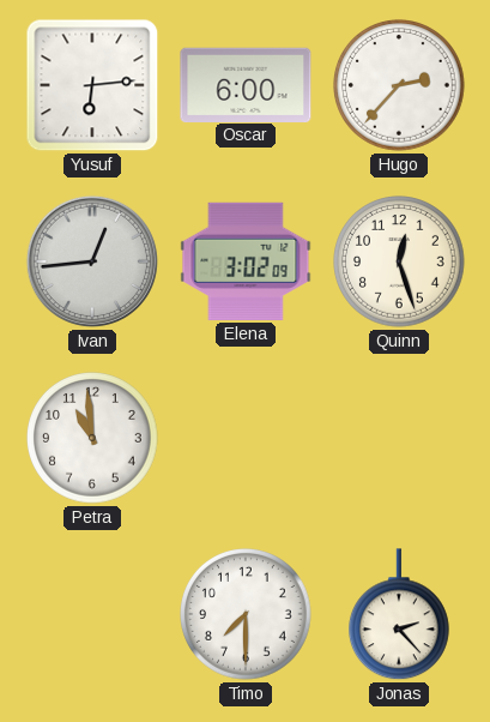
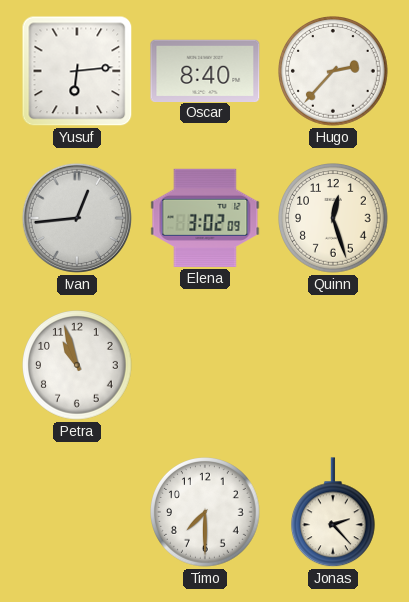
Oscar: 6:00 -> 8:40
Petra: 10:59 -> 10:57
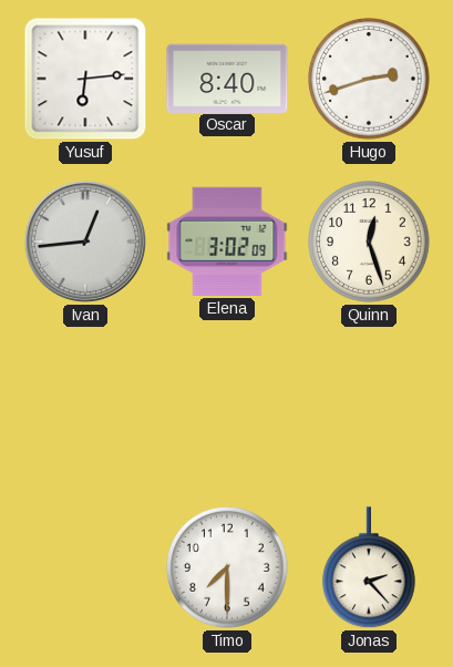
Hugo: 2:37 -> 2:42
Petra: 10:57 -> none
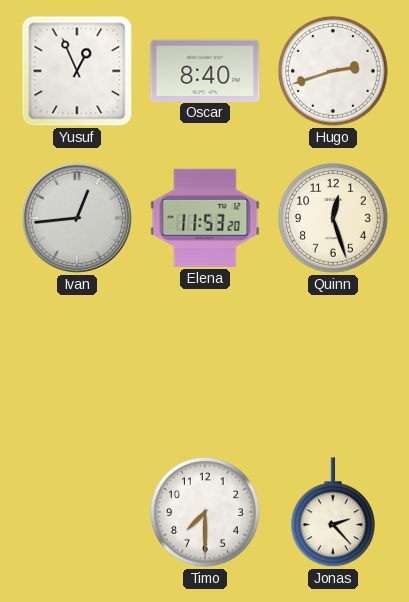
Yusuf: 6:14 -> 12:56
Elena: 3:02 -> 11:53
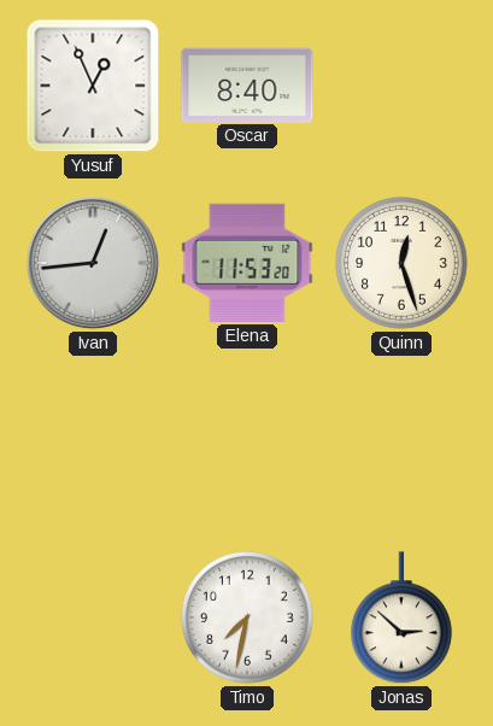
Hugo: 2:42 -> none
Timo: 7:30 -> 7:32
Jonas: 2:23 -> 2:52
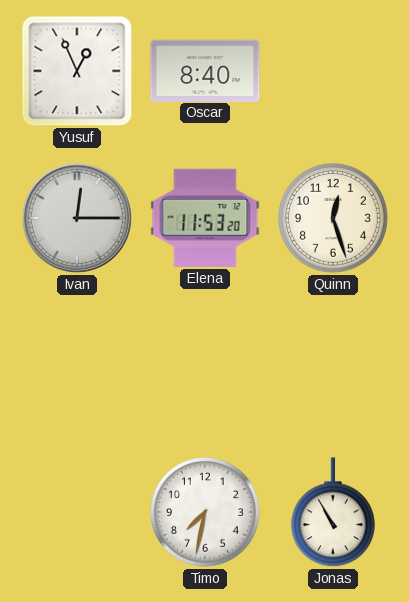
Ivan: 12:44 -> 12:15
Jonas: 2:52 -> 10:55
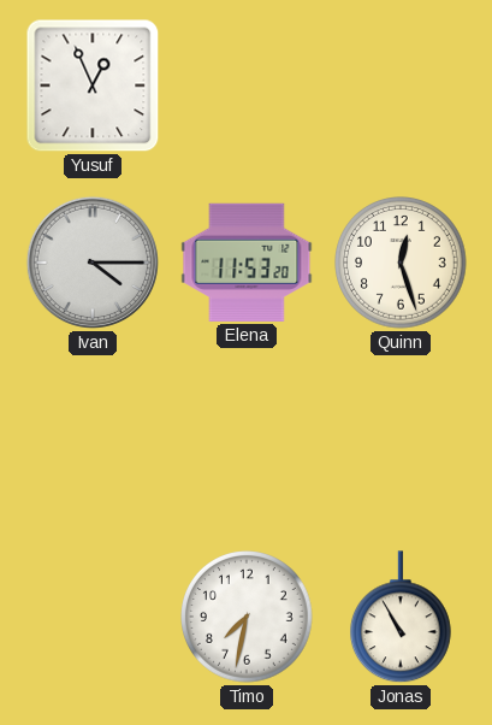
Oscar: 8:40 -> none
Ivan: 12:15 -> 4:15
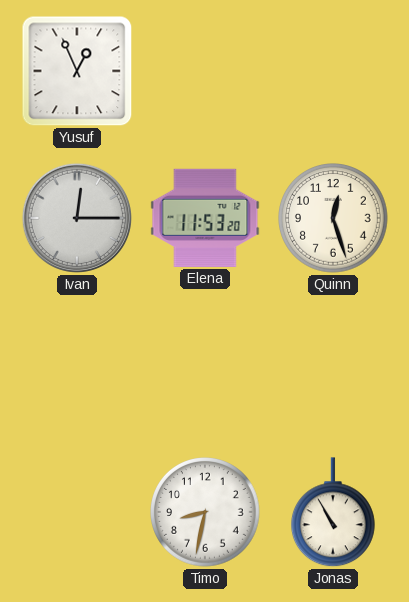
Ivan: 4:15 -> 12:15
Timo: 7:32 -> 8:32
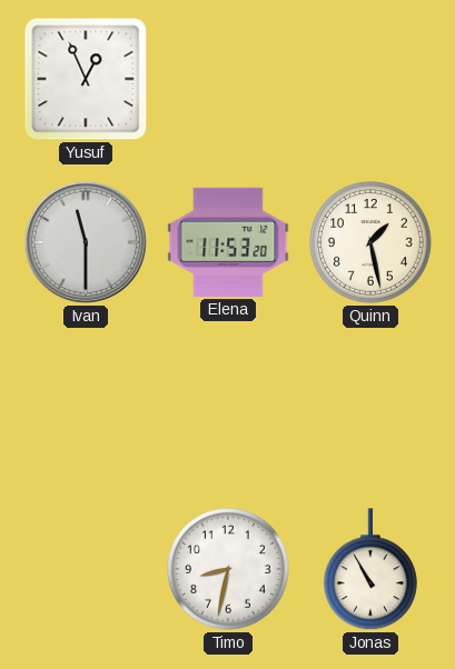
Ivan: 12:15 -> 11:30
Quinn: 12:27 -> 1:28
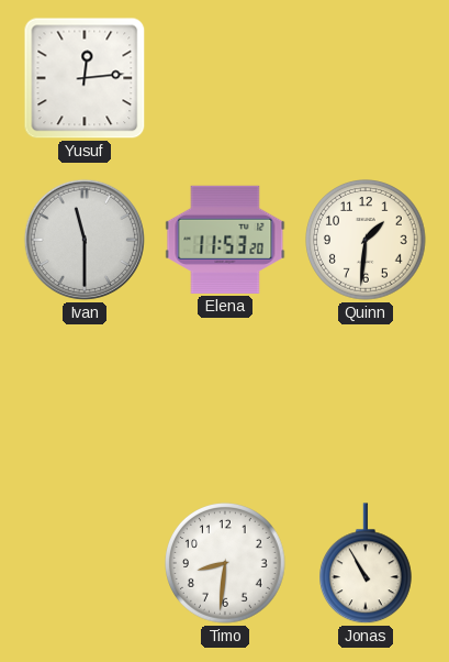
Yusuf: 12:56 -> 12:14
Quinn: 1:28 -> 1:31
Timo: 8:32 -> 8:31
